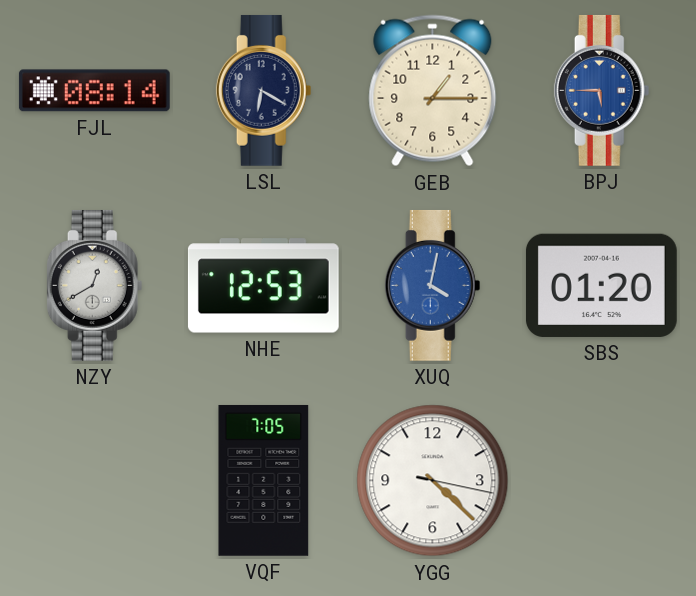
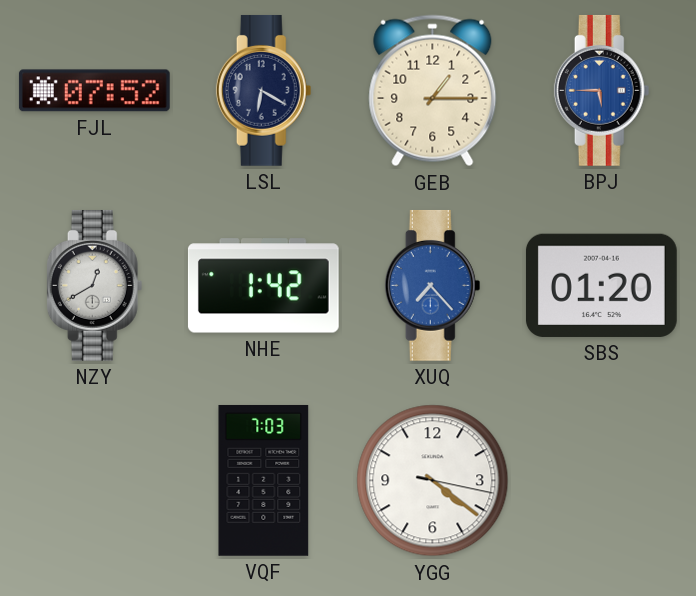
FJL: 08:14 -> 07:52
NHE: 12:53 -> 1:42
XUQ: 4:02 -> 7:23
VQF: 7:05 -> 7:03
YGG: 4:22 -> 4:21
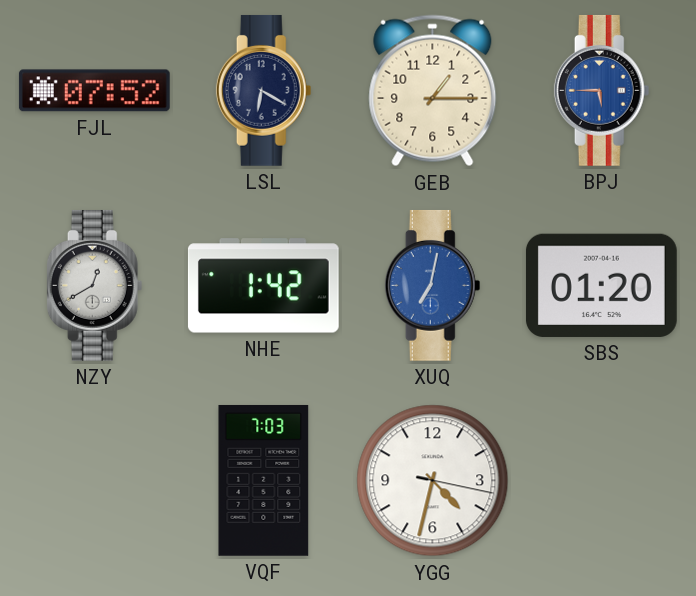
XUQ: 7:23 -> 7:02
YGG: 4:21 -> 4:32
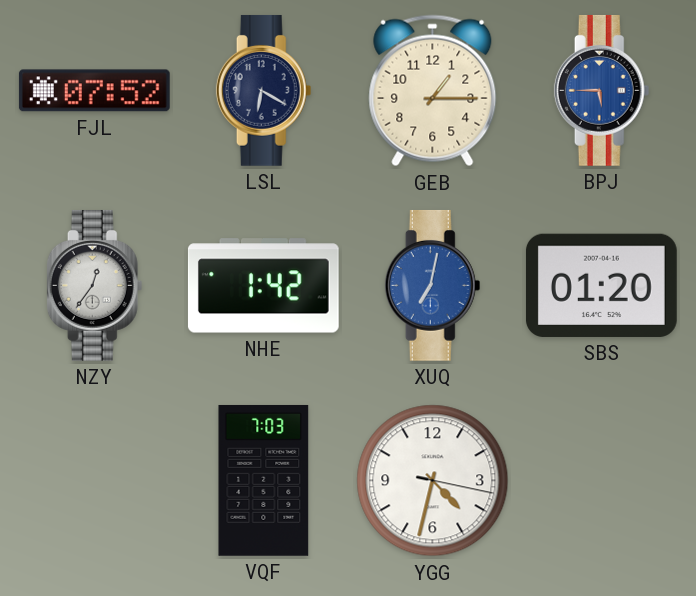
NZY: 12:40 -> 12:36
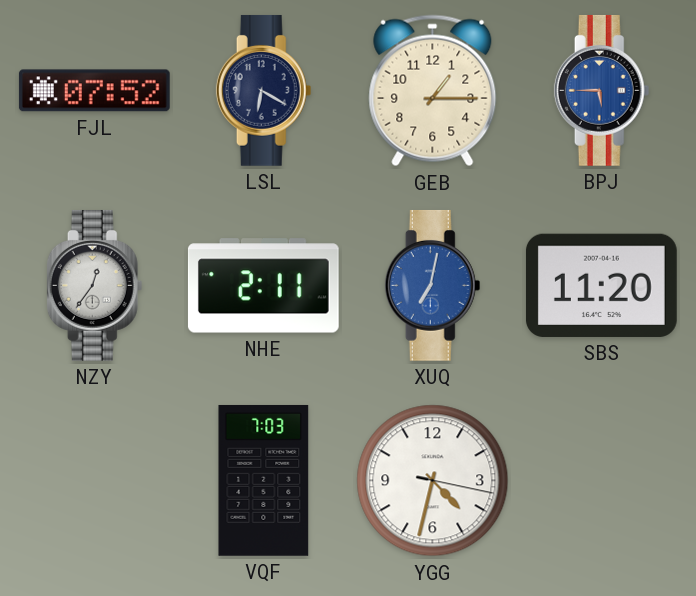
NHE: 1:42 -> 2:11
SBS: 01:20 -> 11:20
